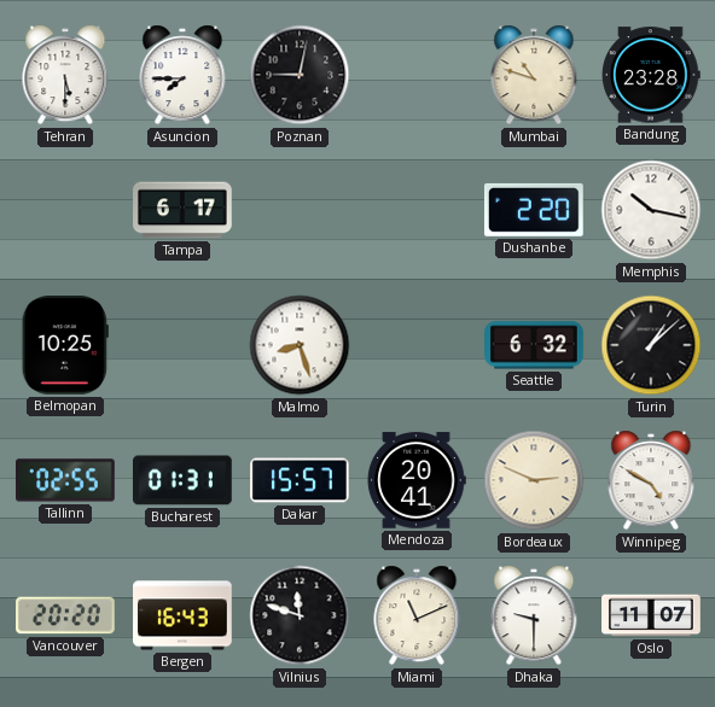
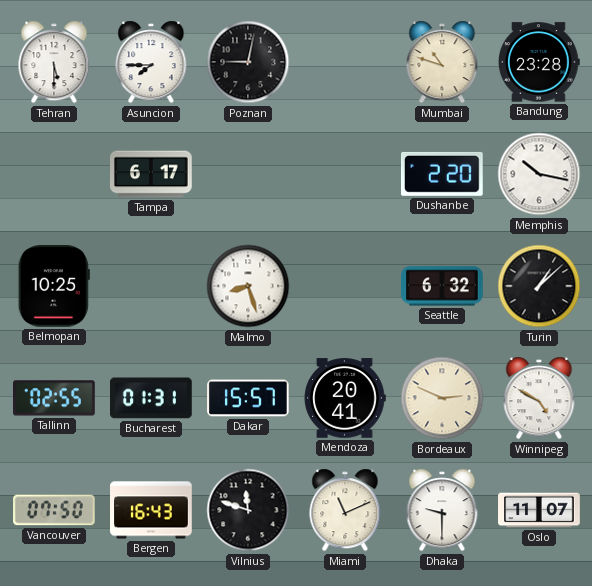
Vancouver: 20:20 -> 07:50
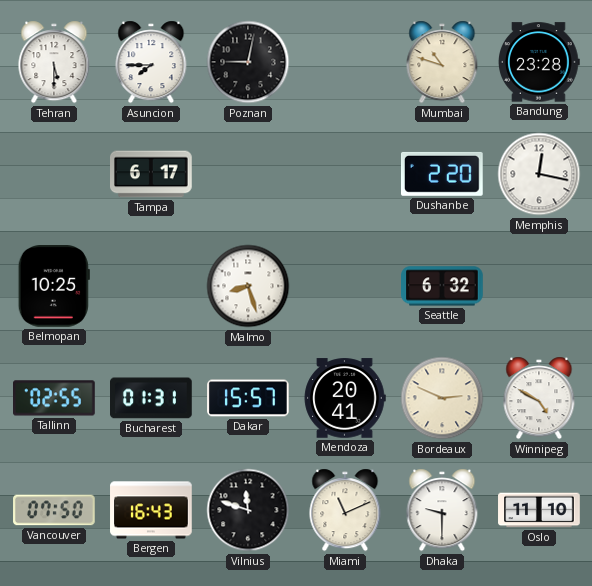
Memphis: 10:17 -> 12:17
Turin: 1:08 -> none
Oslo: 11:07 -> 11:10
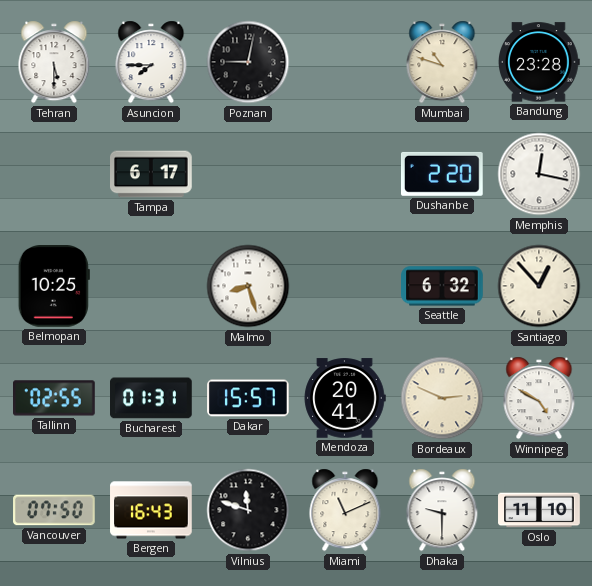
Santiago: none -> 12:53
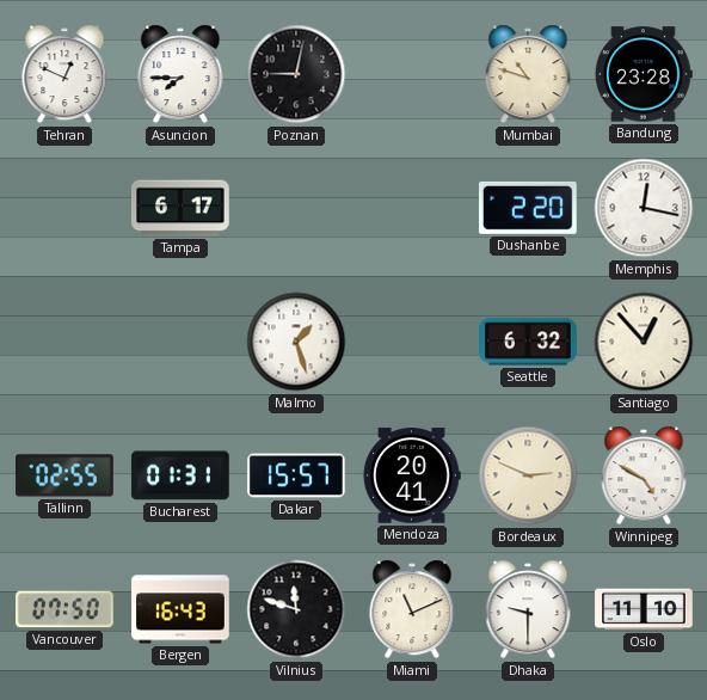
Tehran: 5:30 -> 12:49
Belmopan: 10:25 -> none
Malmo: 8:27 -> 1:27
